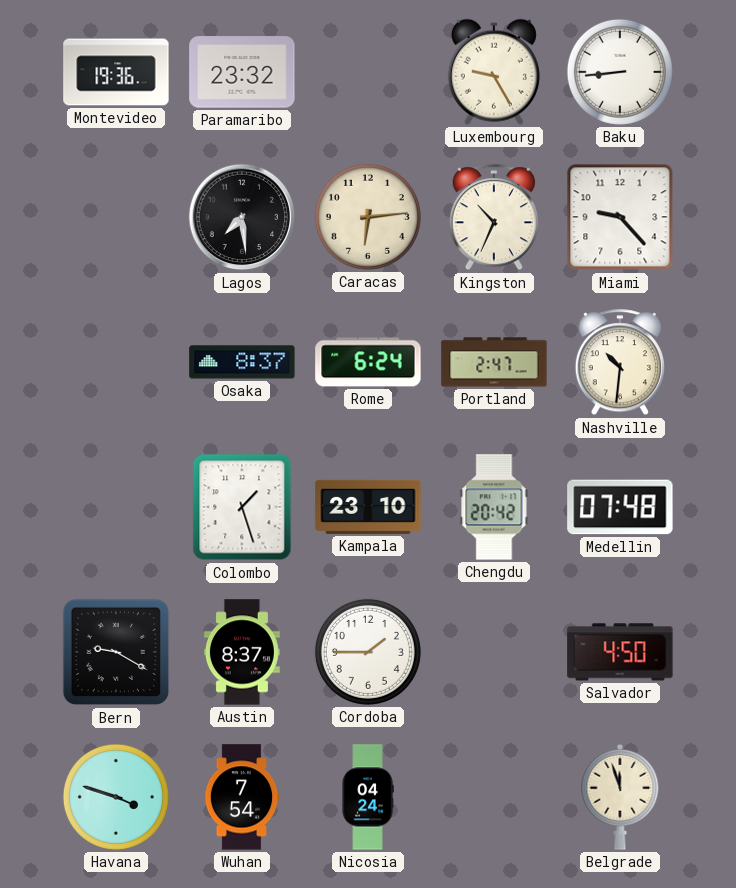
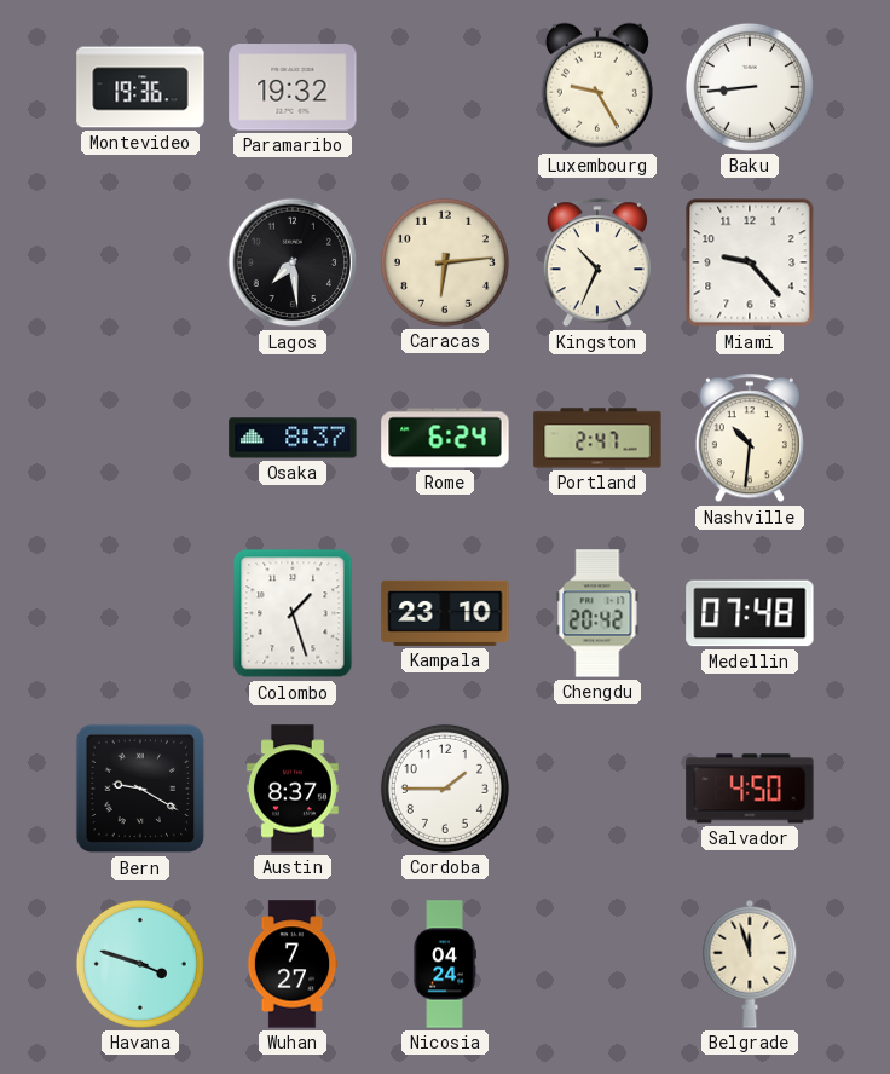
Paramaribo: 23:32 -> 19:32
Wuhan: 7:54 -> 7:27
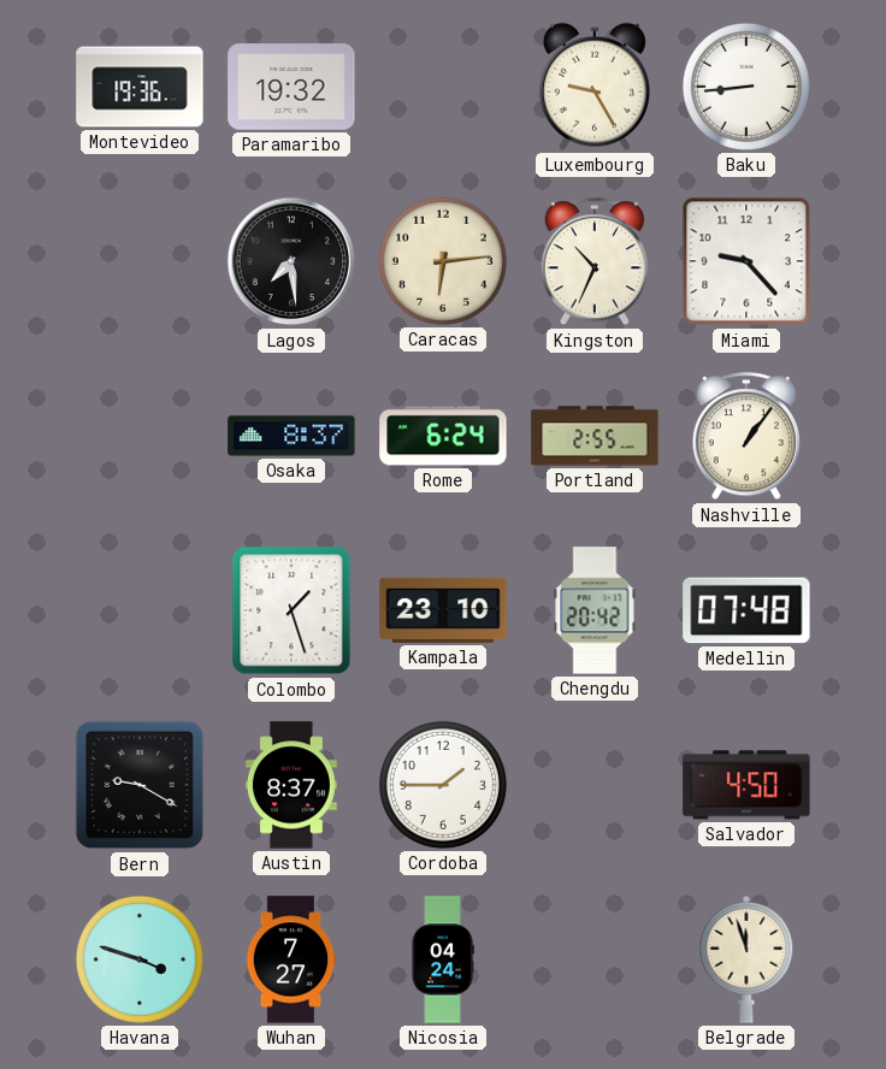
Portland: 2:47 -> 2:55
Nashville: 10:31 -> 1:06
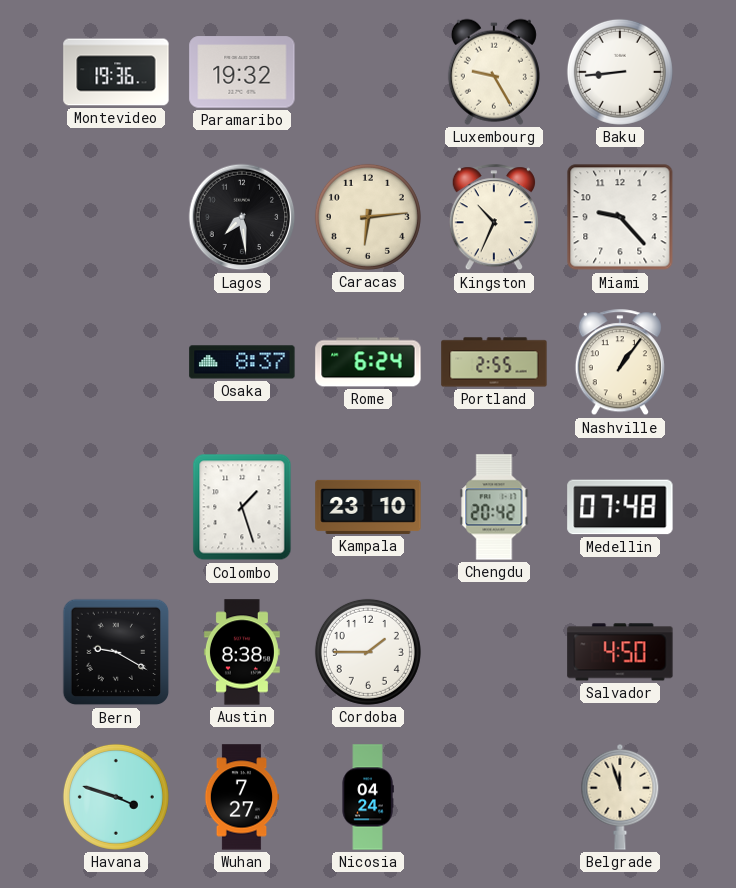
Austin: 8:37 -> 8:38
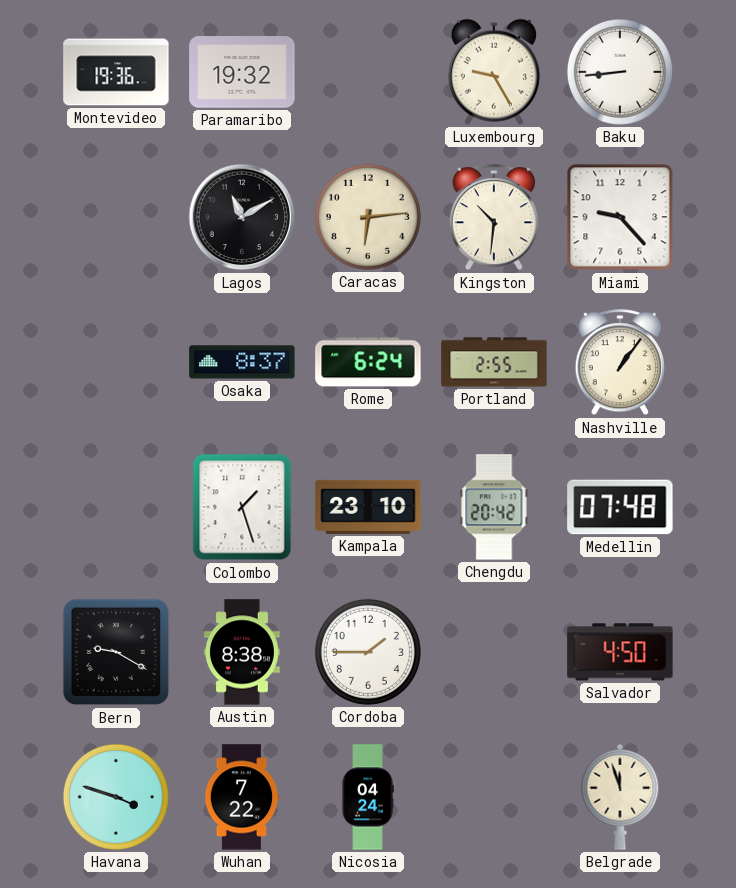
Lagos: 7:29 -> 11:10
Kingston: 10:34 -> 10:31
Wuhan: 7:27 -> 7:22
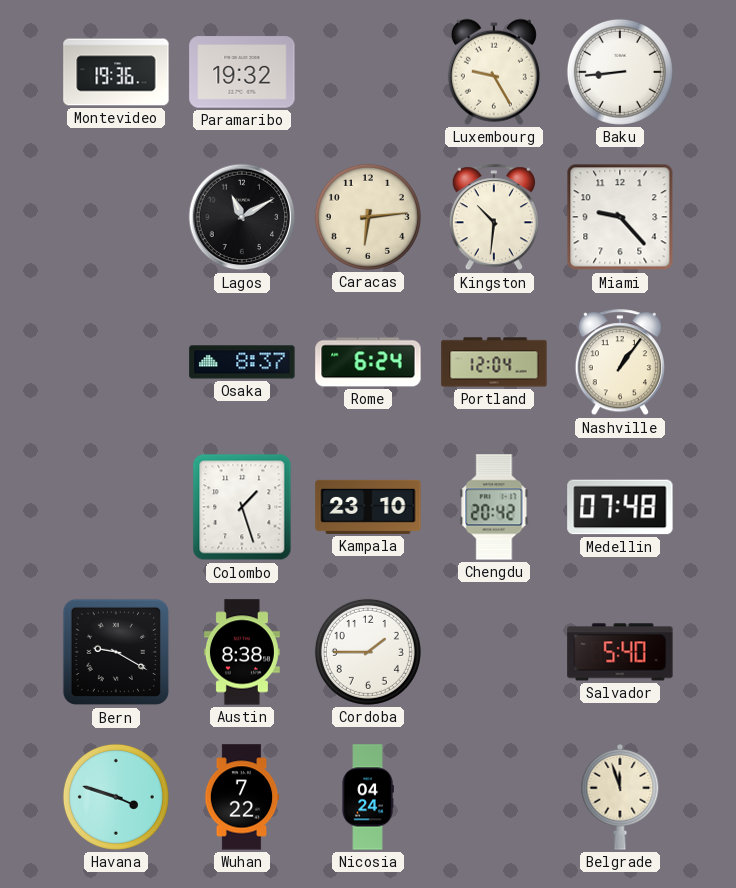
Portland: 2:55 -> 12:04
Salvador: 4:50 -> 5:40
